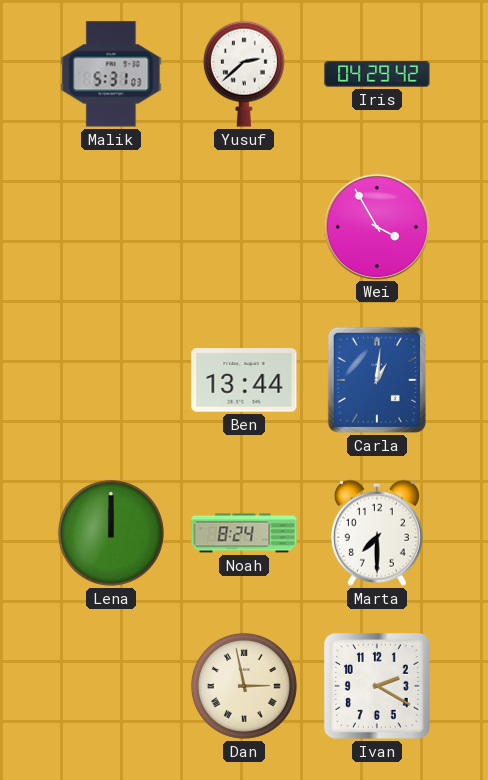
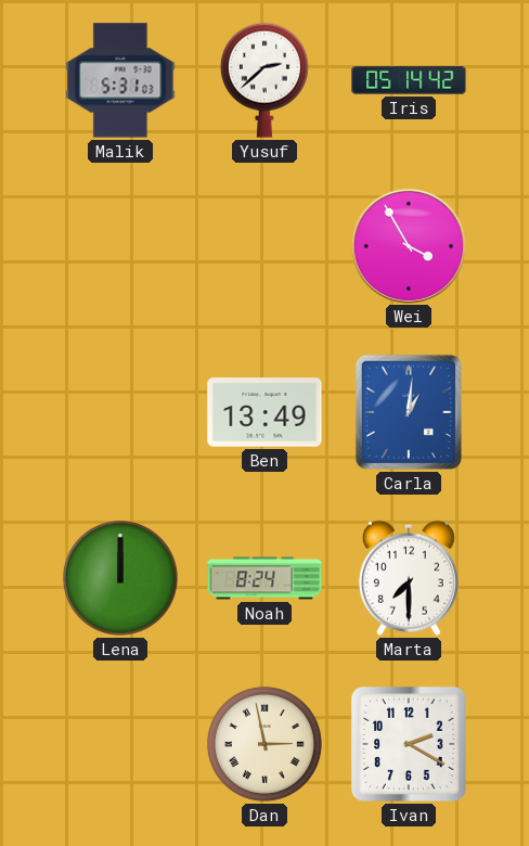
Iris: 04:29 -> 05:14
Ben: 13:44 -> 13:49
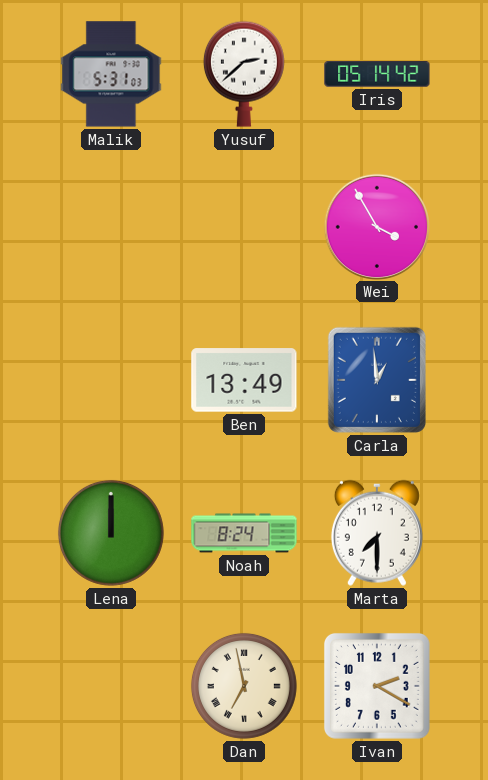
Carla: 1:01 -> 12:59
Dan: 2:58 -> 6:58
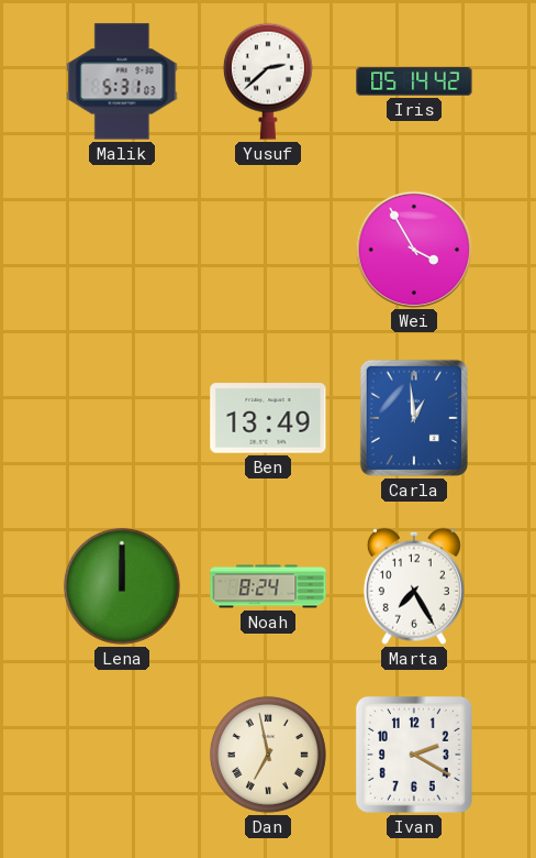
Marta: 7:30 -> 7:25
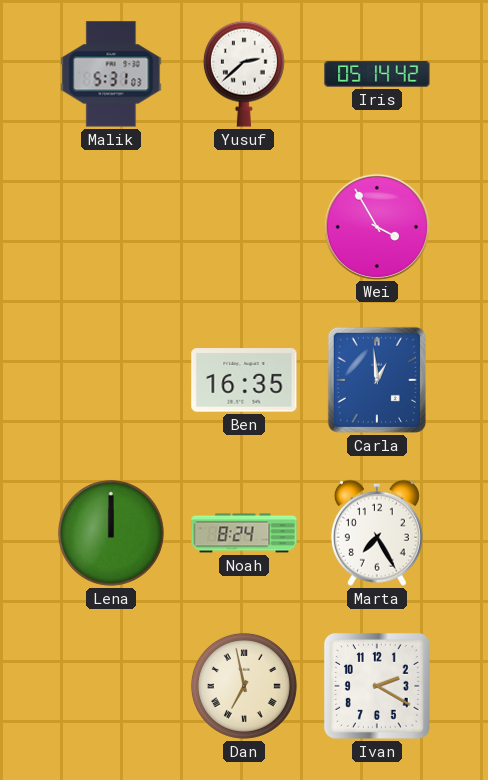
Ben: 13:49 -> 16:35
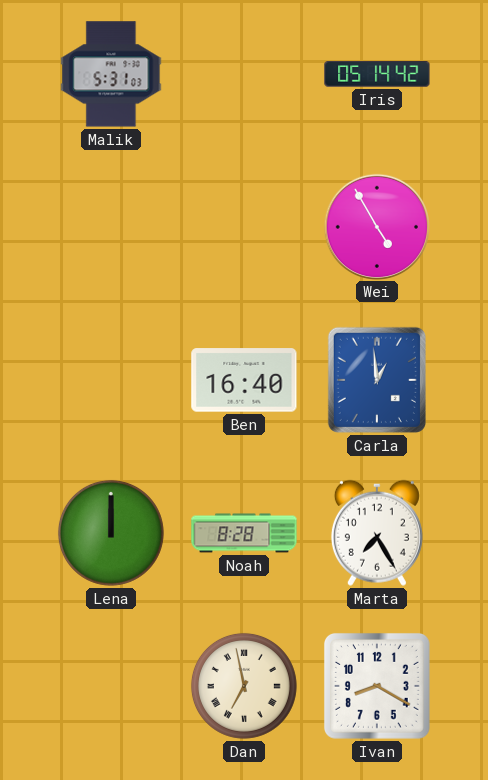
Yusuf: 2:38 -> none
Wei: 3:55 -> 4:55
Ben: 16:35 -> 16:40
Noah: 8:24 -> 8:28
Ivan: 2:20 -> 8:20
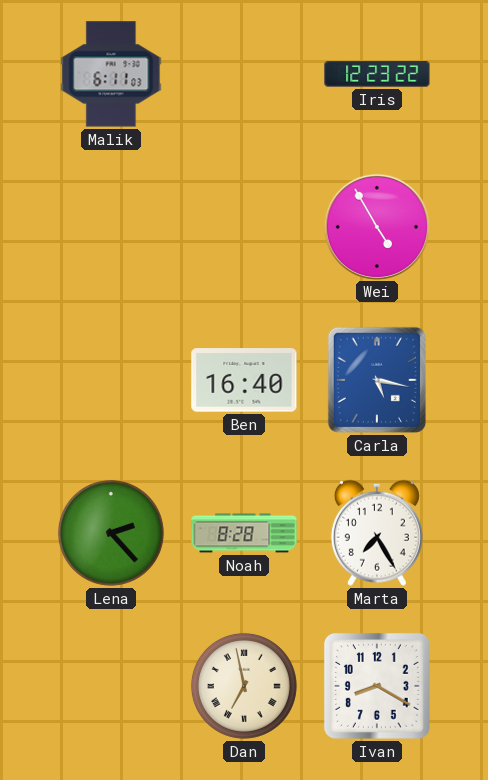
Malik: 5:31 -> 6:11
Iris: 05:14 -> 12:23
Carla: 12:59 -> 5:17
Lena: 12:00 -> 2:23
